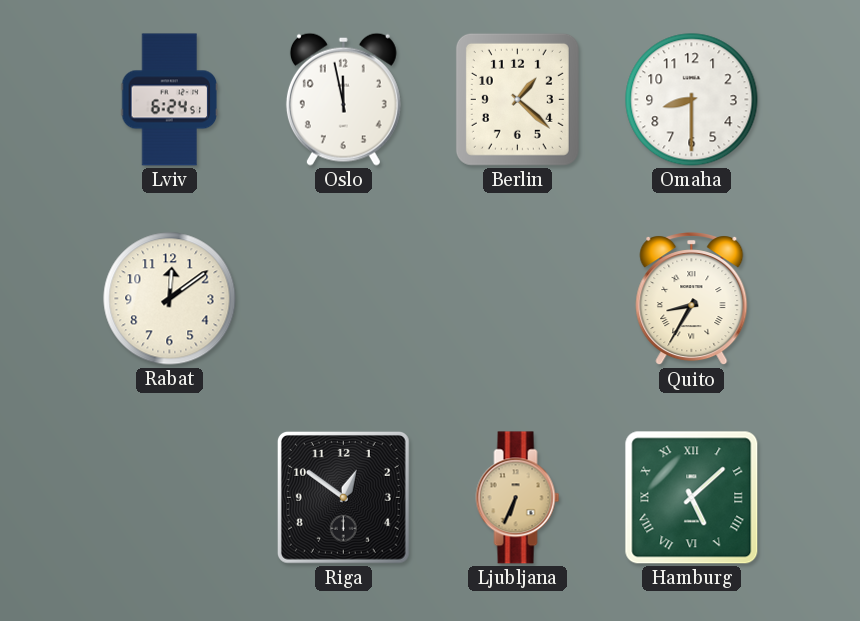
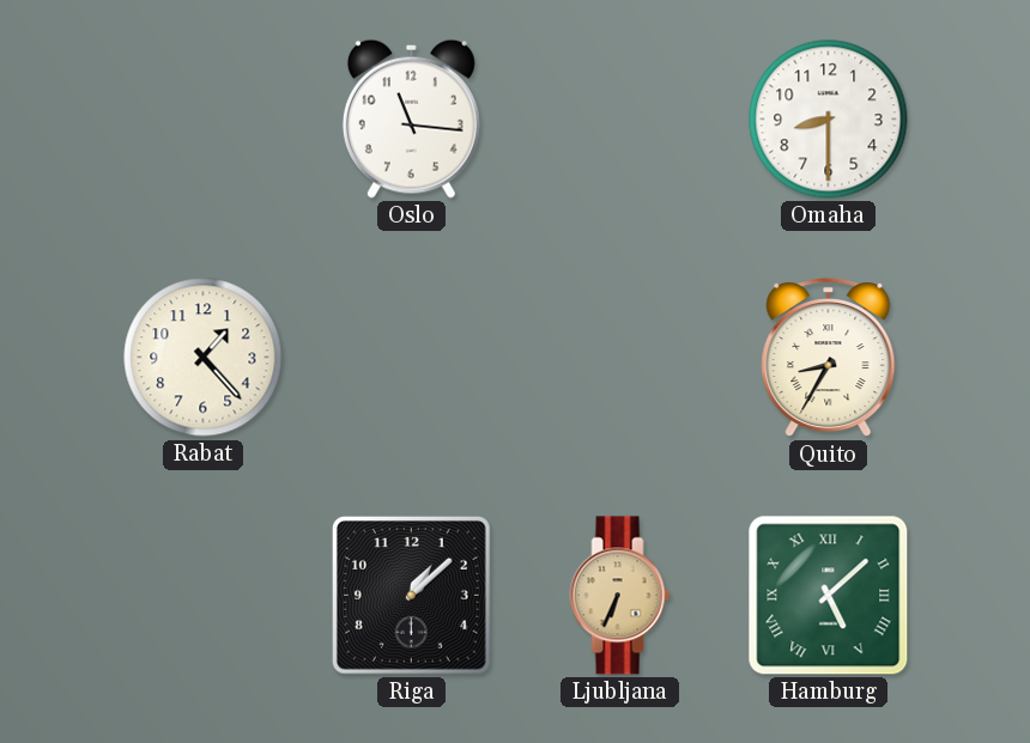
Lviv: 6:24 -> none
Oslo: 11:58 -> 11:16
Berlin: 1:22 -> none
Rabat: 12:09 -> 1:23
Riga: 12:51 -> 1:08
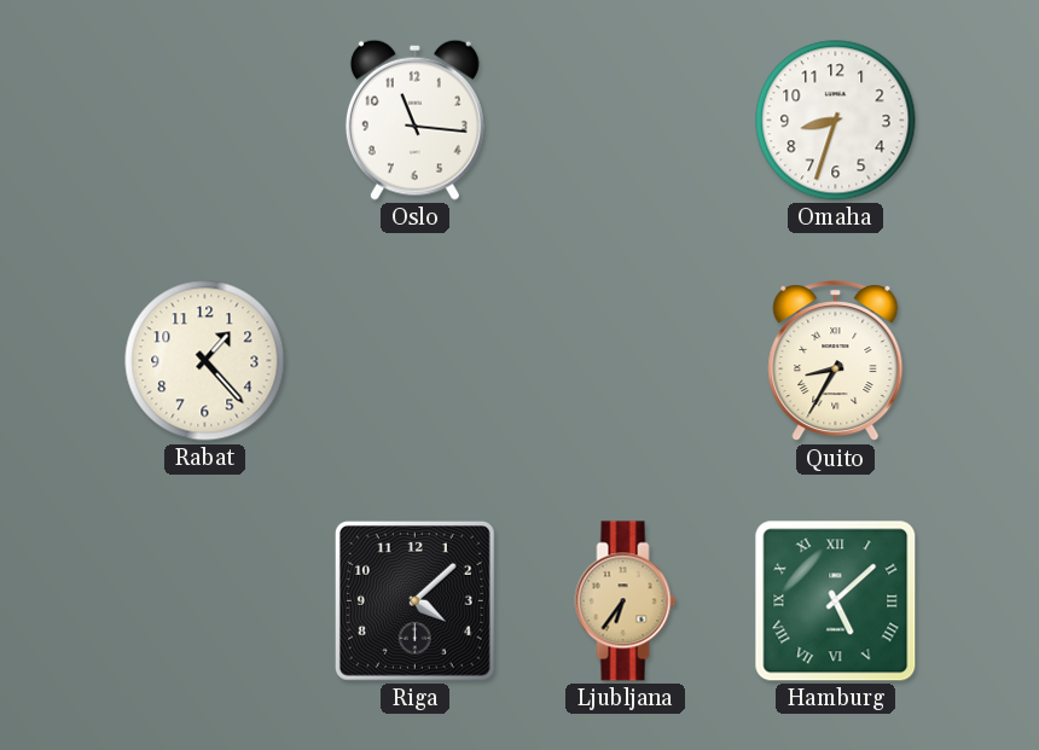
Omaha: 8:30 -> 8:33
Riga: 1:08 -> 4:08
Ljubljana: 6:34 -> 6:36
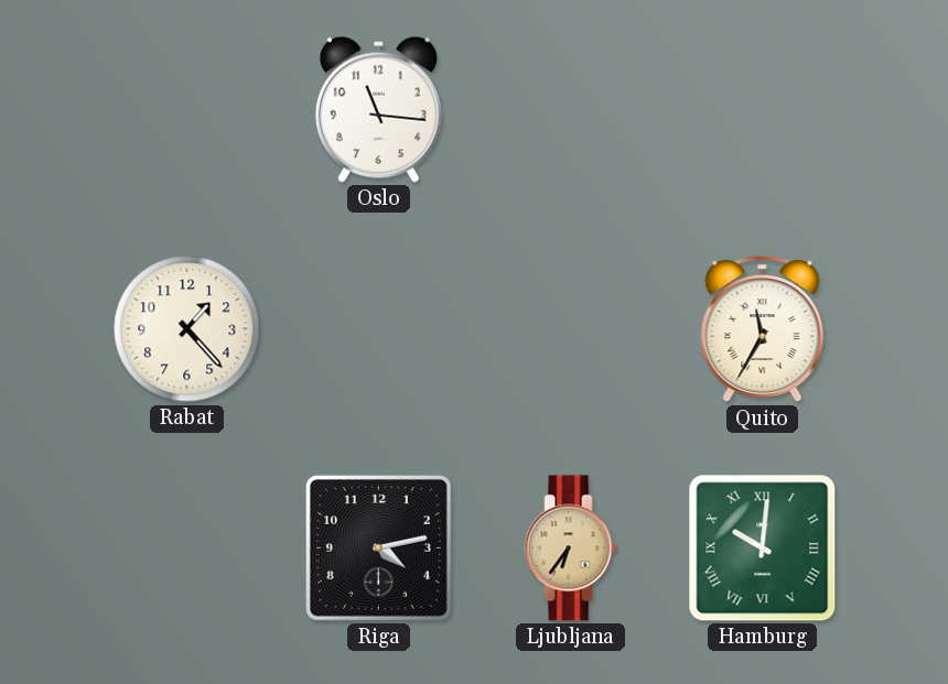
Omaha: 8:33 -> none
Quito: 8:35 -> 11:35
Riga: 4:08 -> 4:13
Hamburg: 5:08 -> 10:01
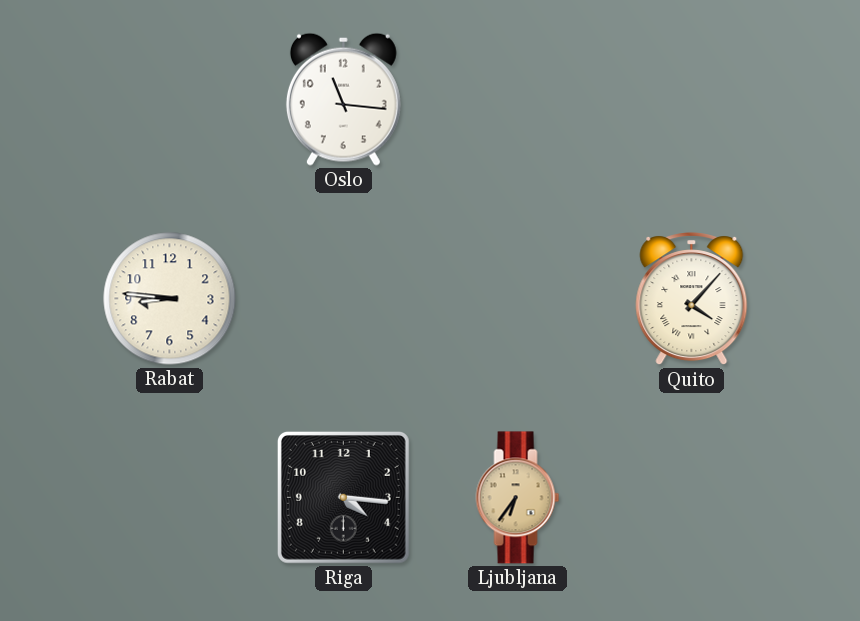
Rabat: 1:23 -> 8:46
Quito: 11:35 -> 4:07
Riga: 4:13 -> 4:16
Hamburg: 10:01 -> none
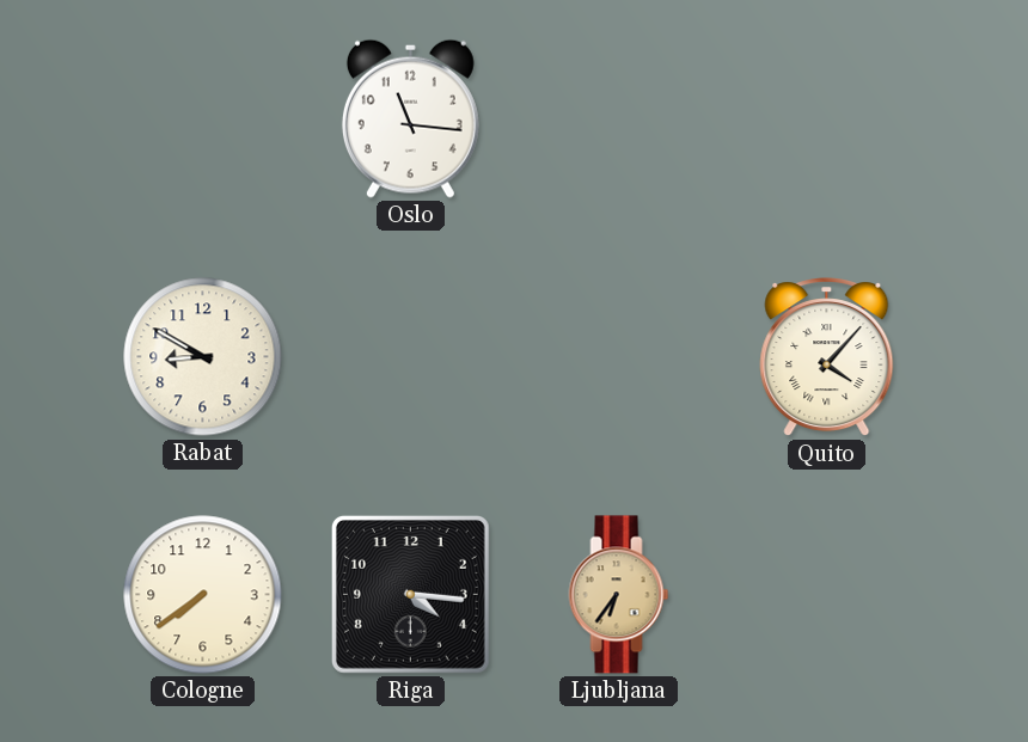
Rabat: 8:46 -> 8:50
Cologne: none -> 7:39
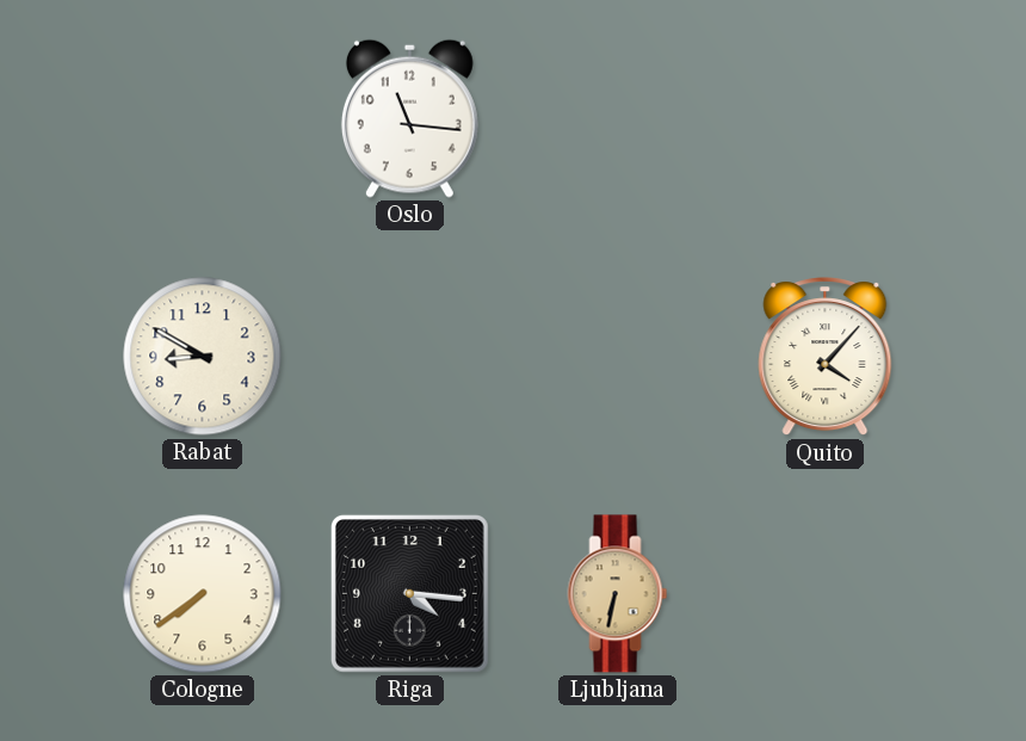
Ljubljana: 6:36 -> 6:32
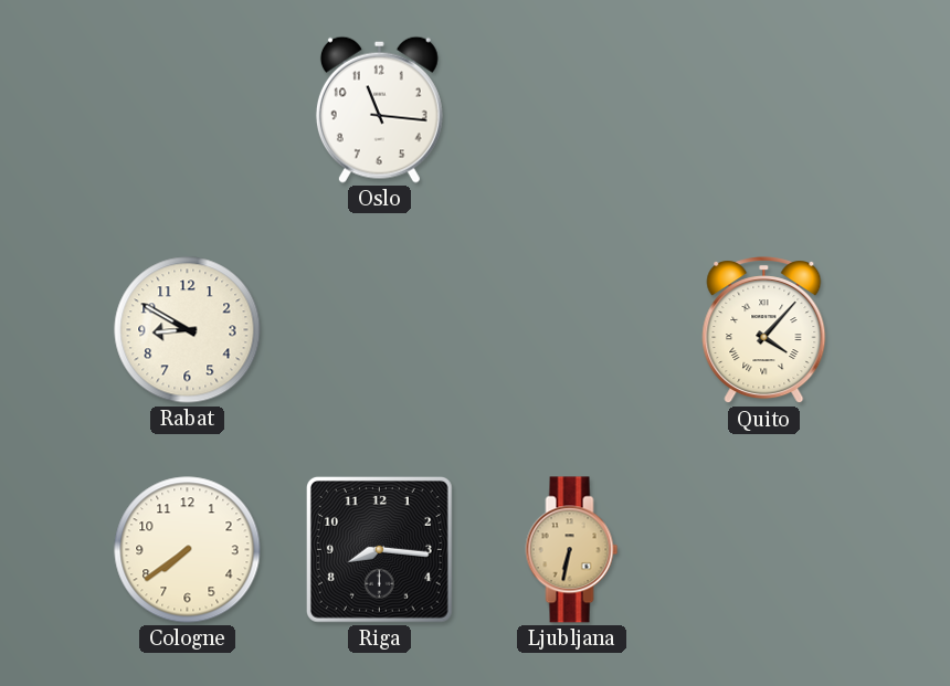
Riga: 4:16 -> 8:16
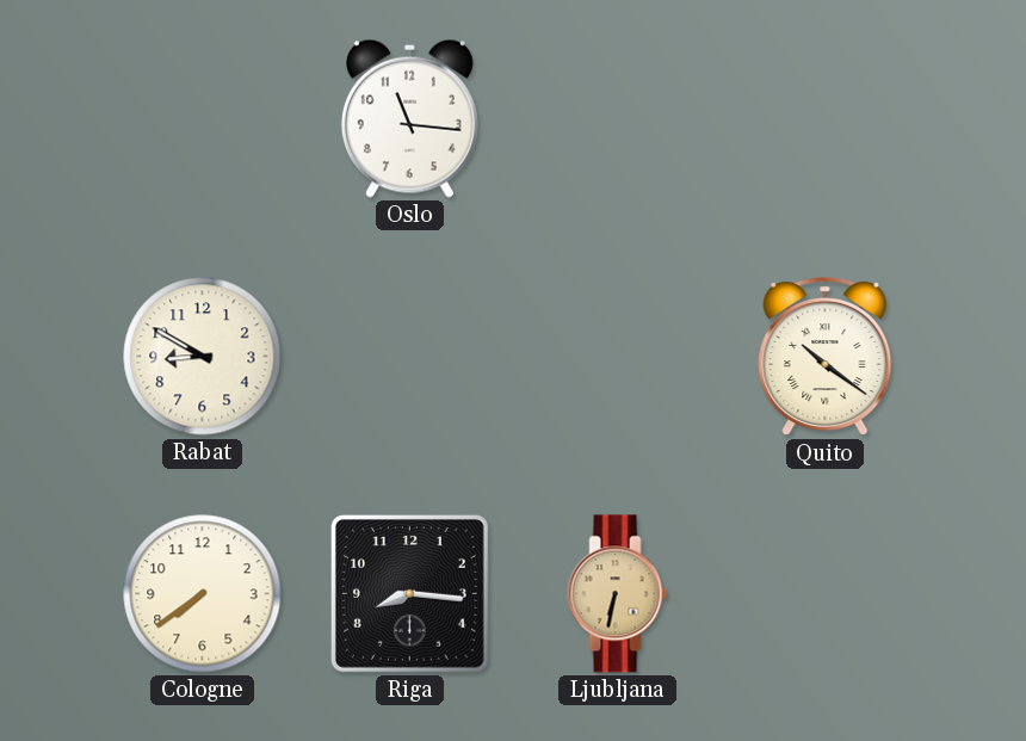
Quito: 4:07 -> 10:21
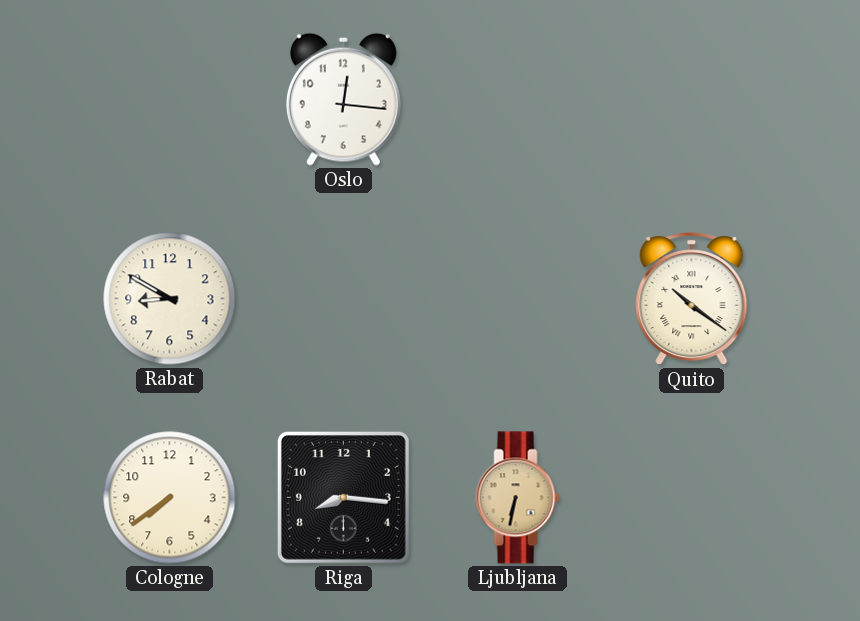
Oslo: 11:16 -> 12:16
